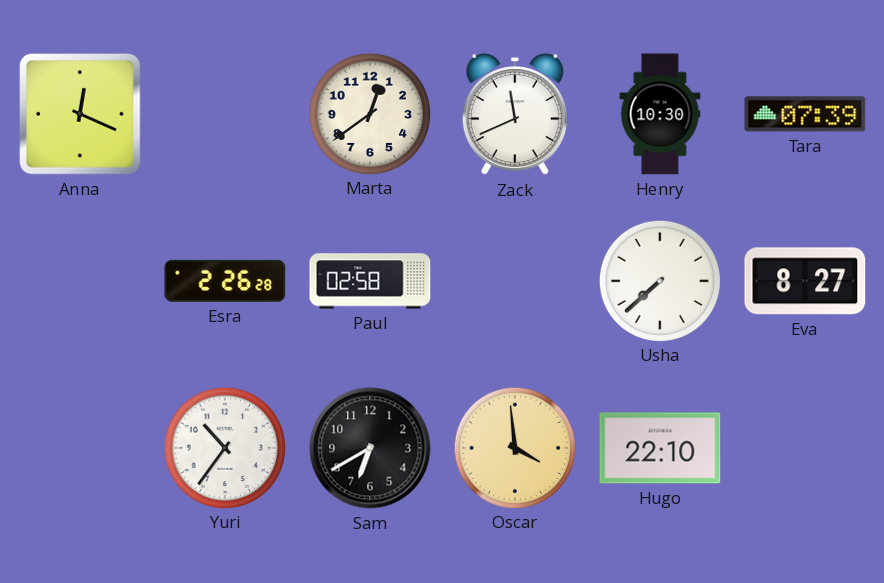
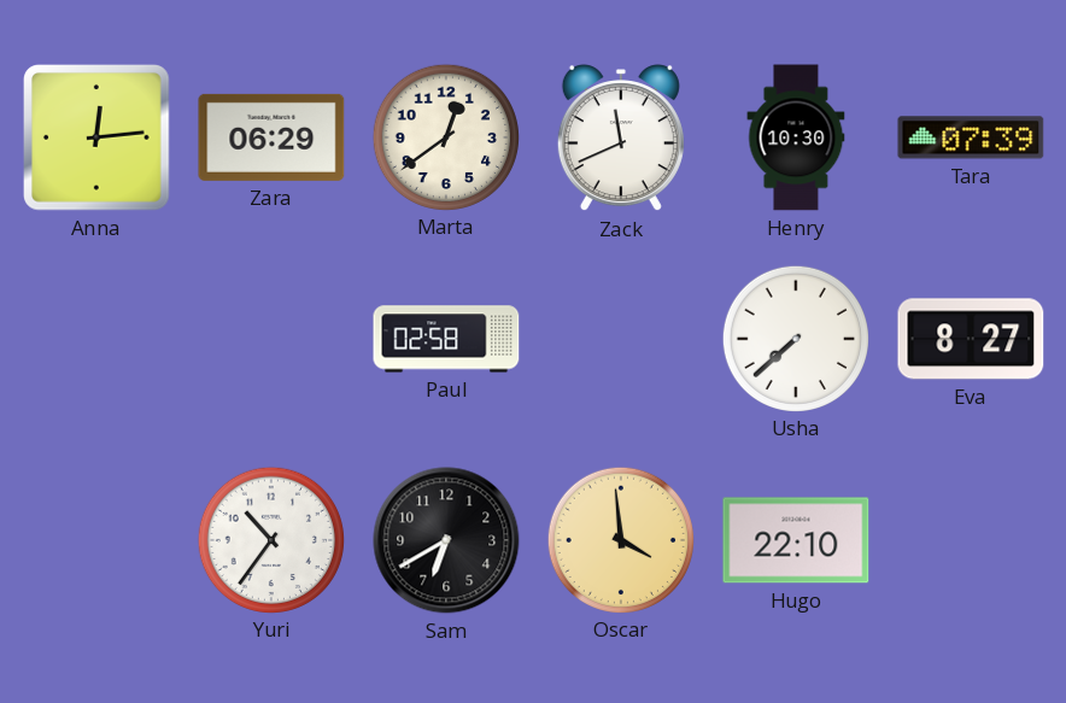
Anna: 12:19 -> 12:14
Zara: none -> 06:29
Esra: 2:26 -> none
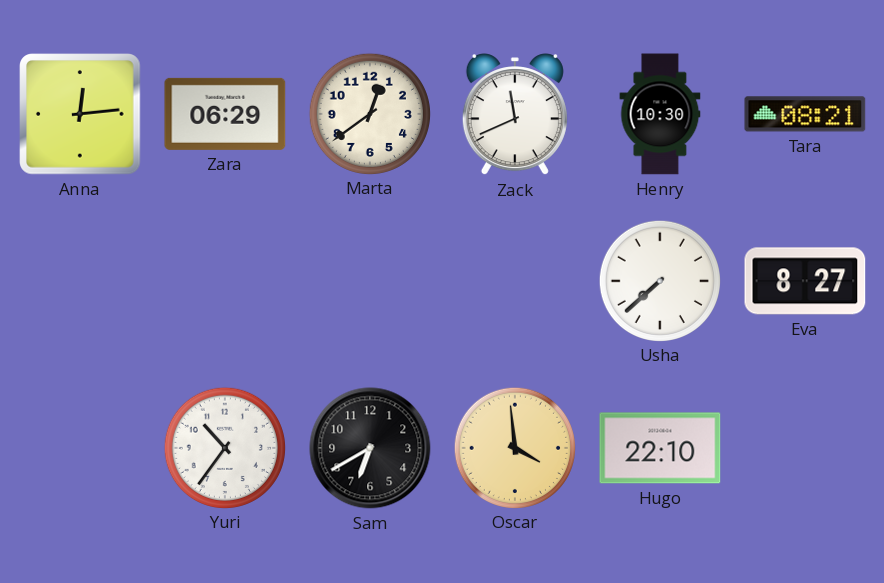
Tara: 07:39 -> 08:21
Paul: 02:58 -> none
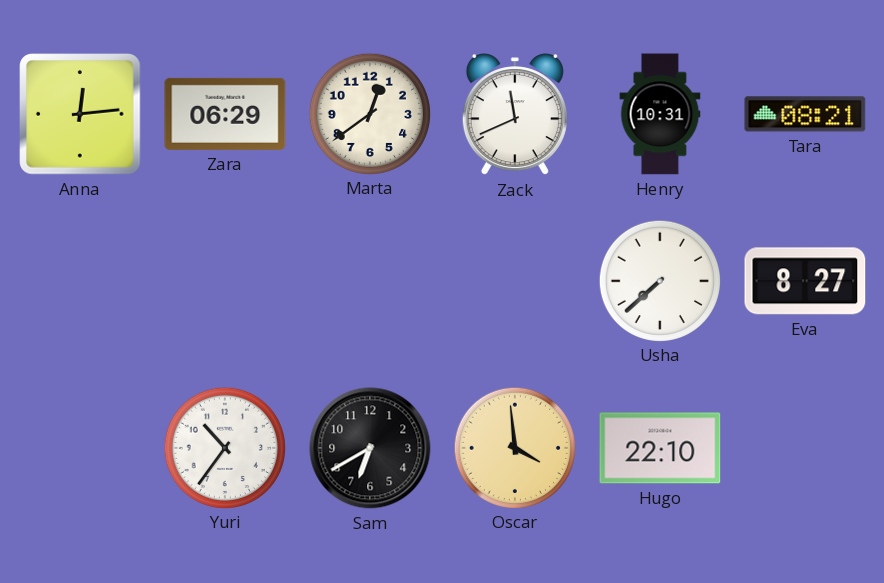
Henry: 10:30 -> 10:31
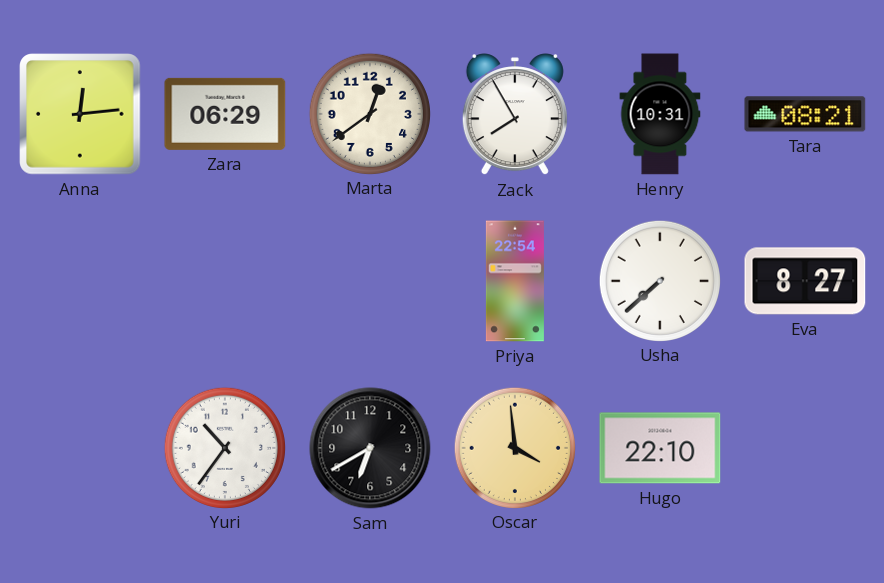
Zack: 11:41 -> 7:55
Priya: none -> 22:54
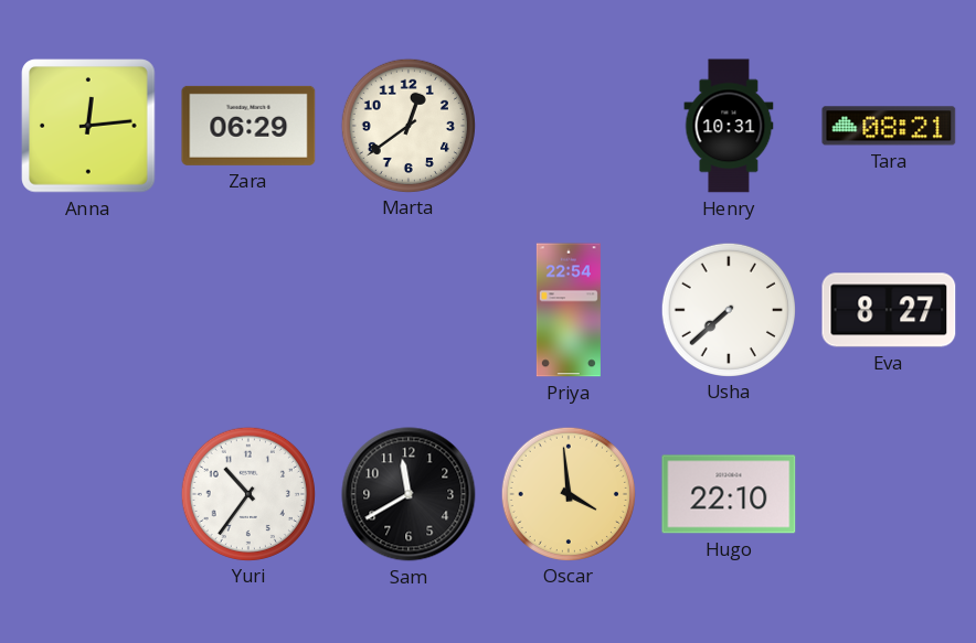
Zack: 7:55 -> none
Sam: 6:40 -> 11:40
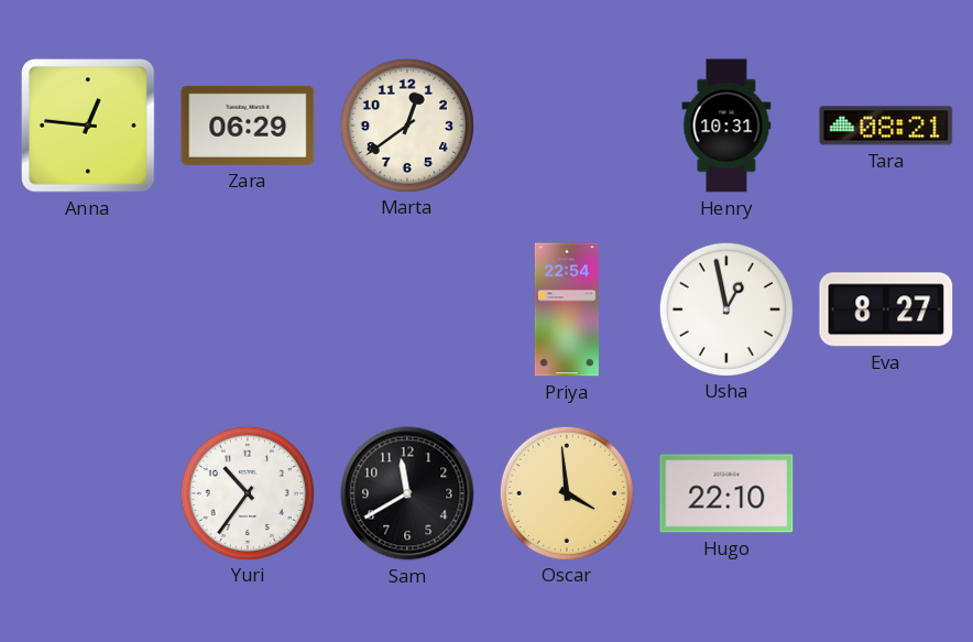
Anna: 12:14 -> 12:46
Usha: 7:38 -> 12:58
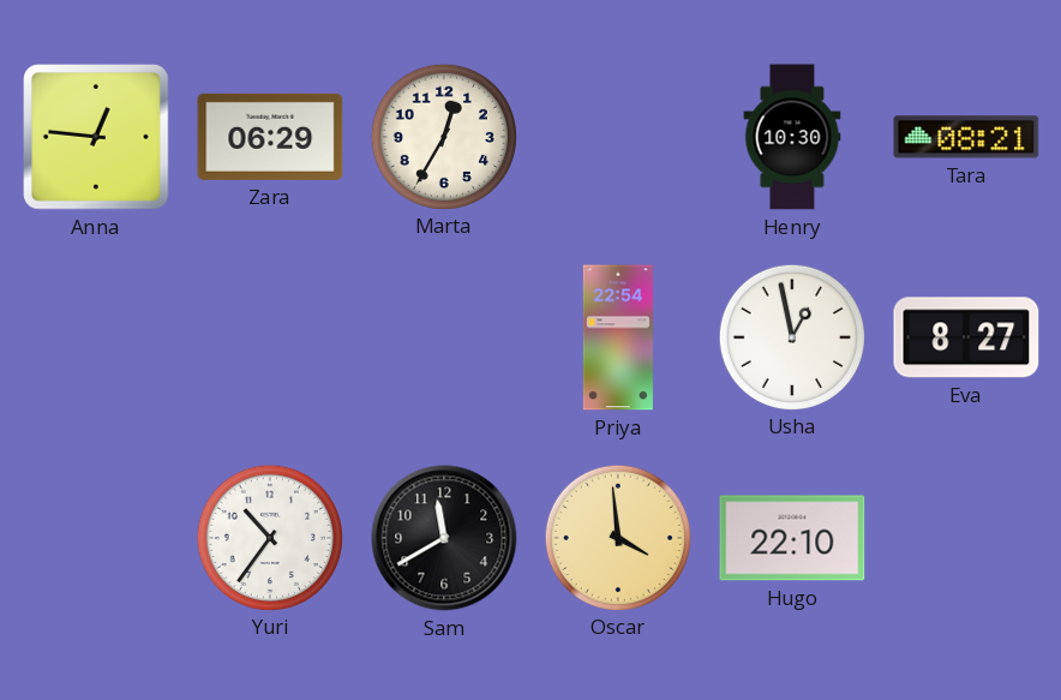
Marta: 12:39 -> 12:35
Henry: 10:31 -> 10:30
